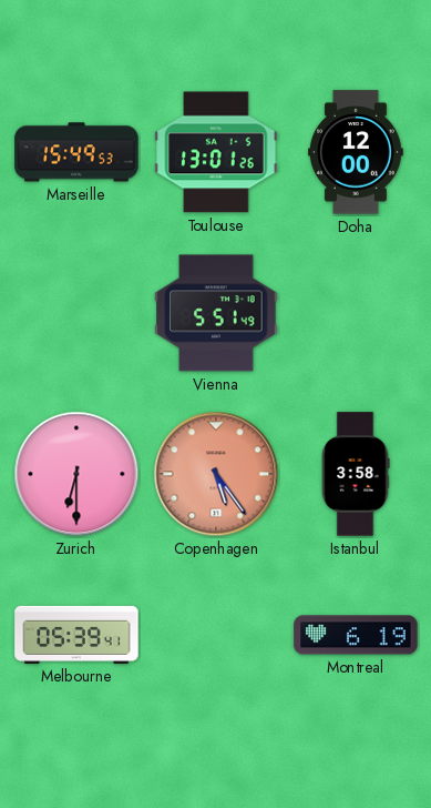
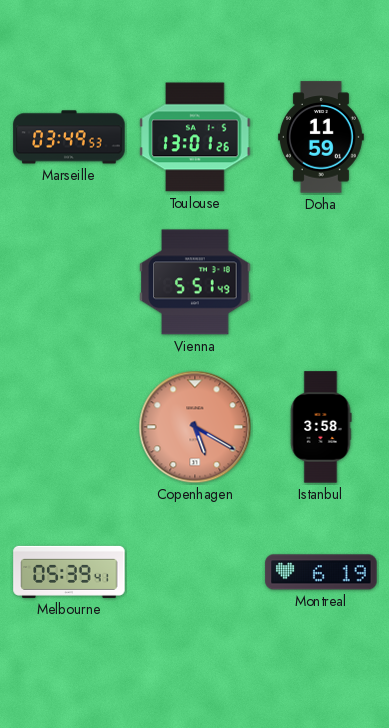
Marseille: 15:49 -> 03:49
Doha: 12:00 -> 11:59
Zurich: 6:30 -> none
Copenhagen: 5:24 -> 5:20
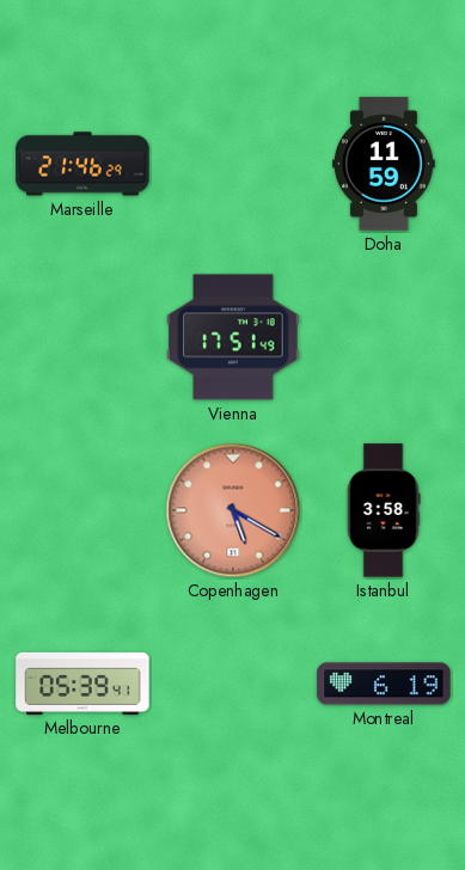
Marseille: 03:49 -> 21:46
Toulouse: 13:01 -> none
Vienna: 5:51 -> 17:51
